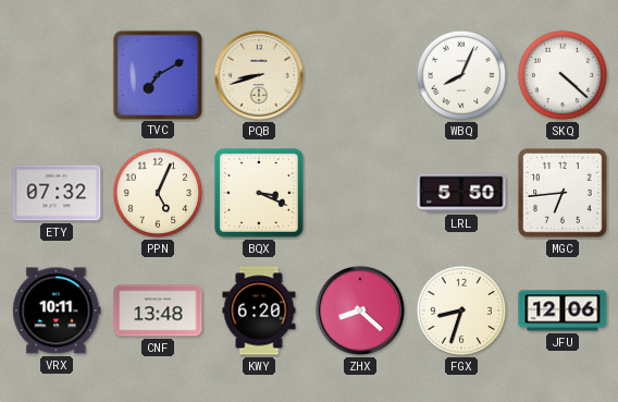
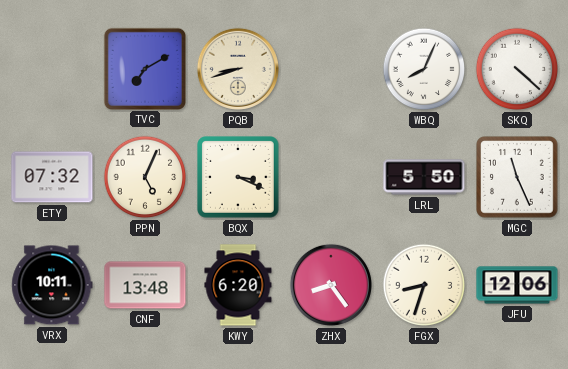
MGC: 6:44 -> 11:26
ZHX: 8:22 -> 8:24
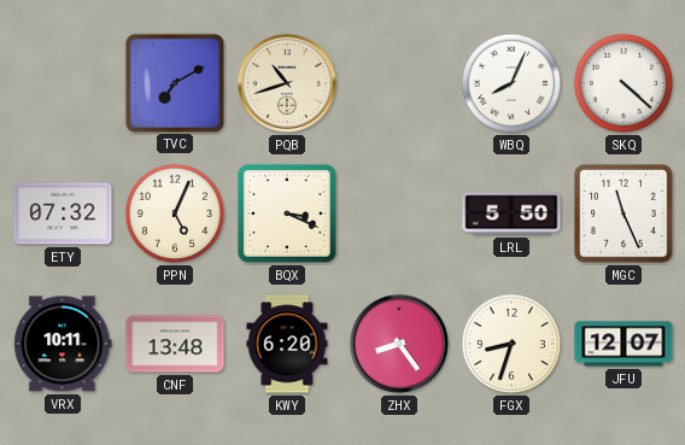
PQB: 8:42 -> 10:42
JFU: 12:06 -> 12:07
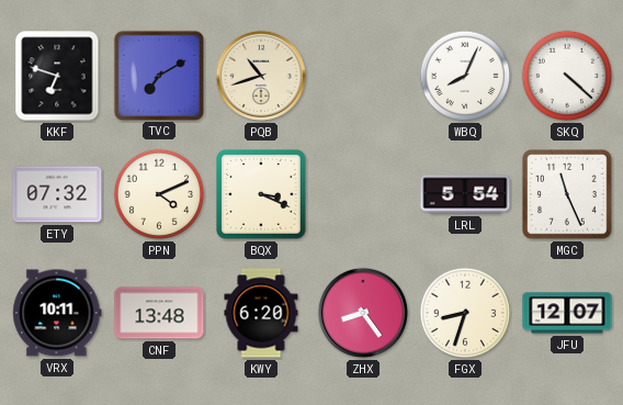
KKF: none -> 6:48
PPN: 5:04 -> 4:11
LRL: 5:50 -> 5:54
